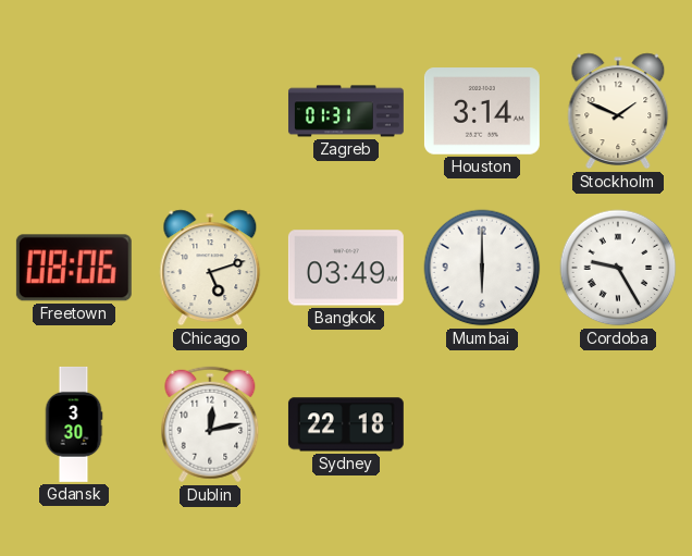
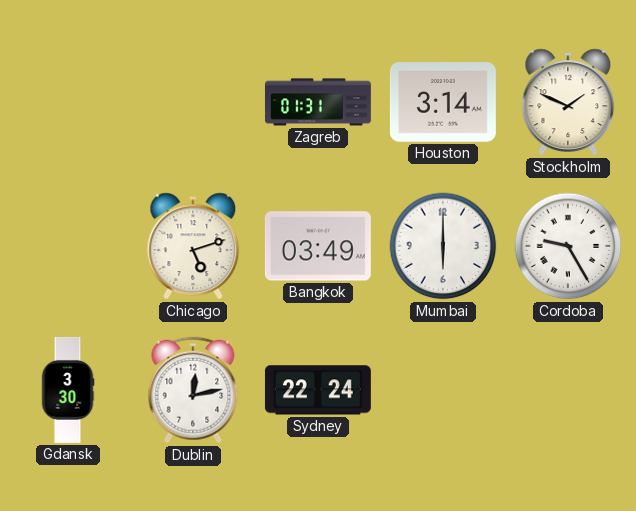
Freetown: 08:06 -> none
Sydney: 22:18 -> 22:24
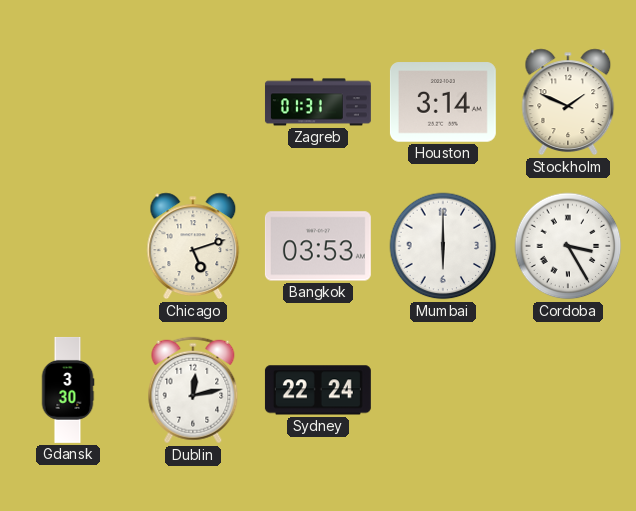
Bangkok: 03:49 -> 03:53
Cordoba: 9:25 -> 3:25
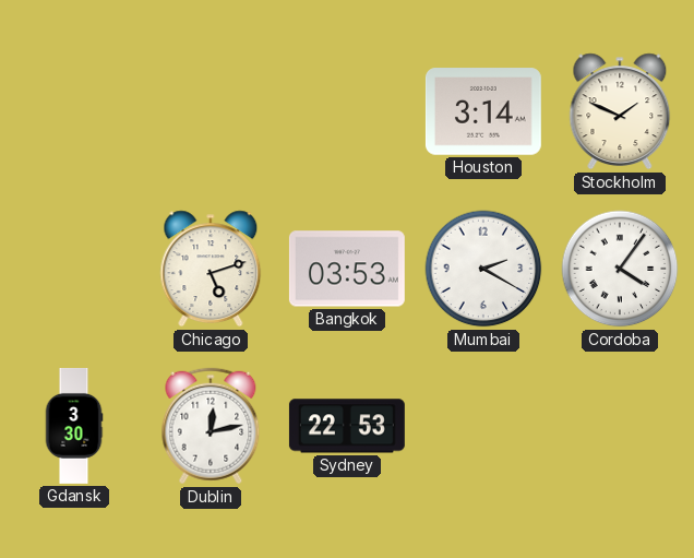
Zagreb: 01:31 -> none
Mumbai: 6:00 -> 2:20
Cordoba: 3:25 -> 4:06
Sydney: 22:24 -> 22:53
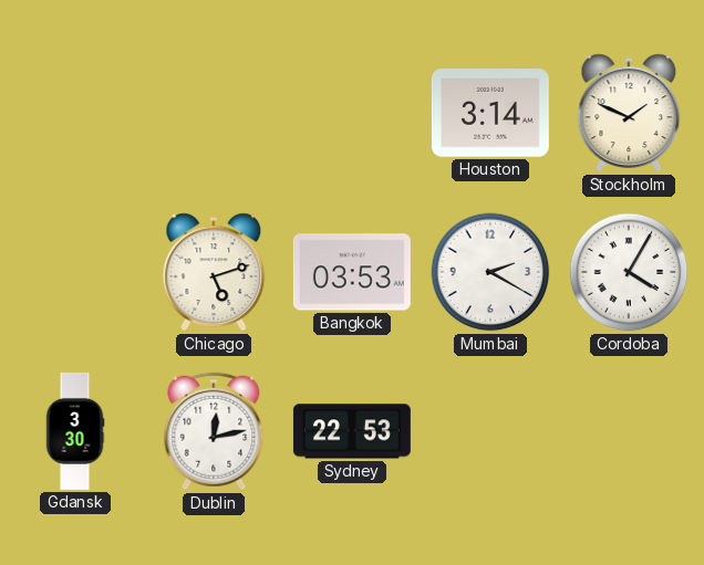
Cordoba: 4:06 -> 4:05
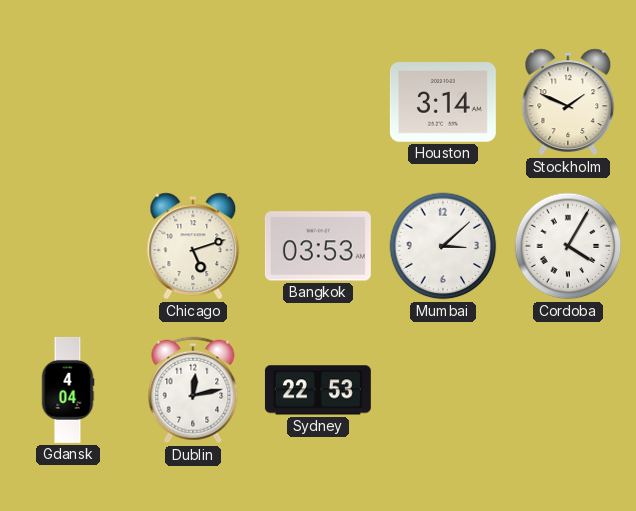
Mumbai: 2:20 -> 3:08
Gdansk: 3:30 -> 4:04
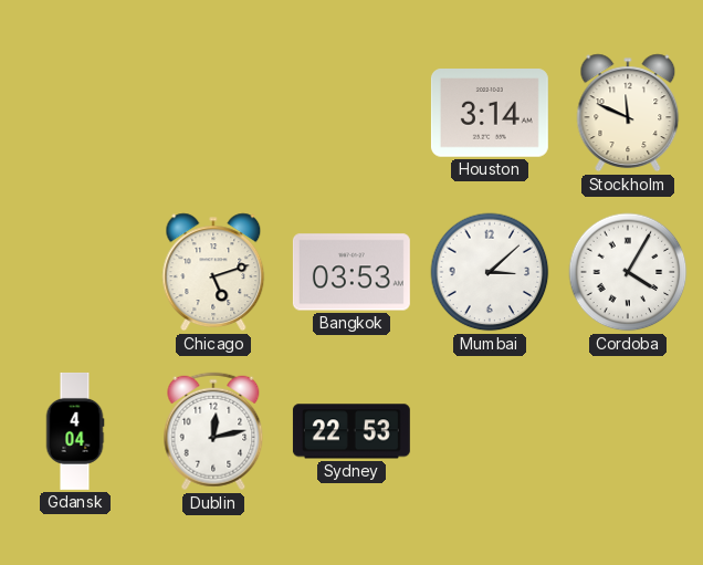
Stockholm: 1:49 -> 11:49
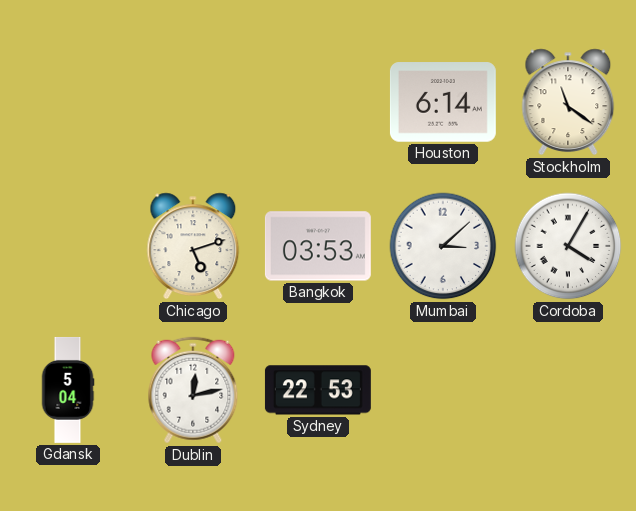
Houston: 3:14 -> 6:14
Stockholm: 11:49 -> 11:21
Gdansk: 4:04 -> 5:04
